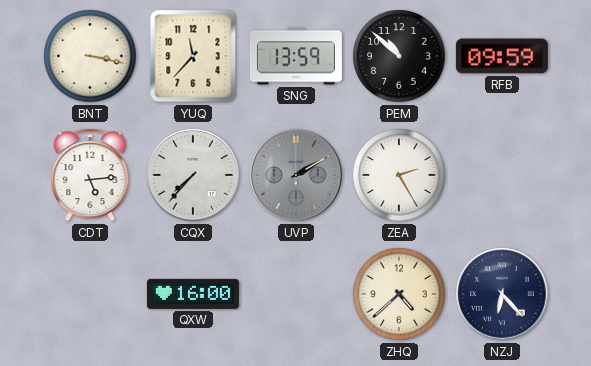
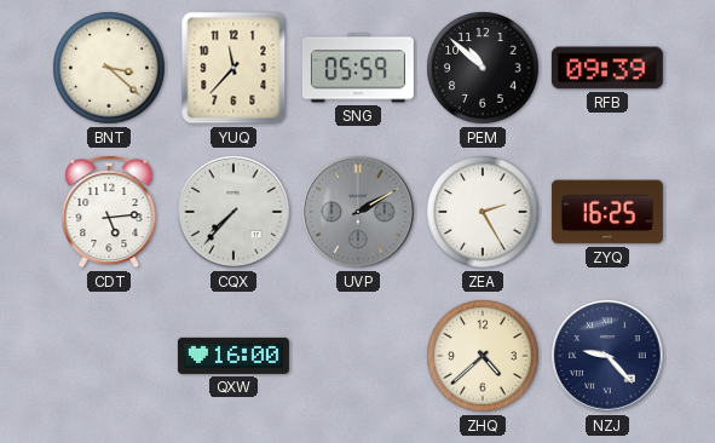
BNT: 3:17 -> 3:22
SNG: 13:59 -> 05:59
RFB: 09:59 -> 09:39
ZYQ: none -> 16:25
NZJ: 6:23 -> 9:23
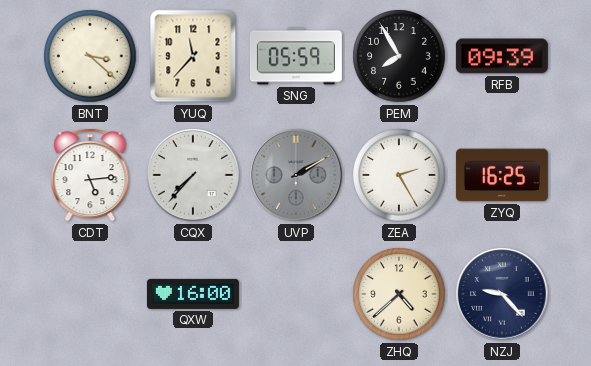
PEM: 10:52 -> 7:55
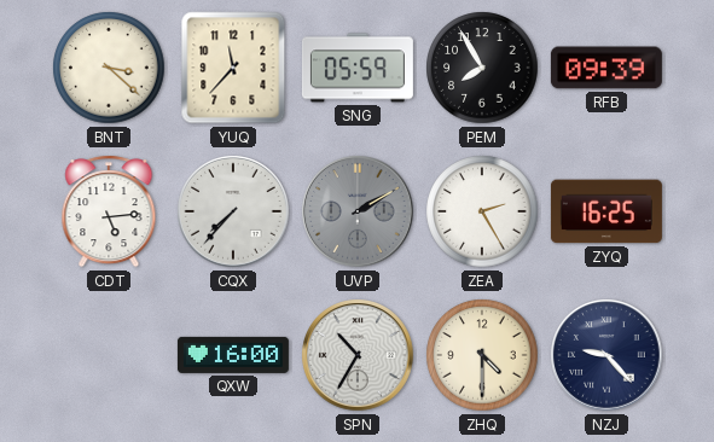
SPN: none -> 10:35
ZHQ: 4:38 -> 4:30
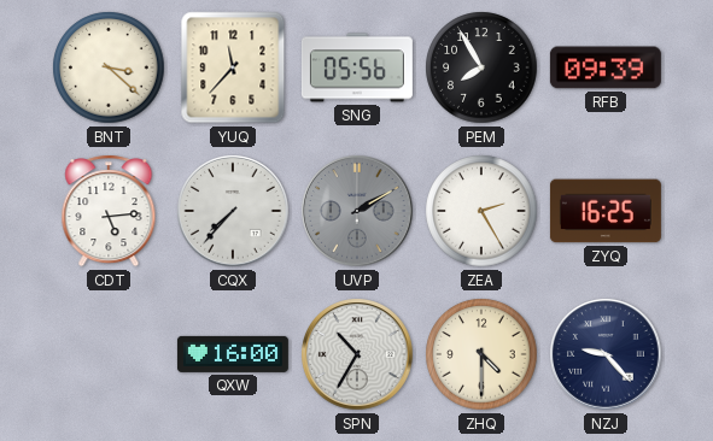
SNG: 05:59 -> 05:56
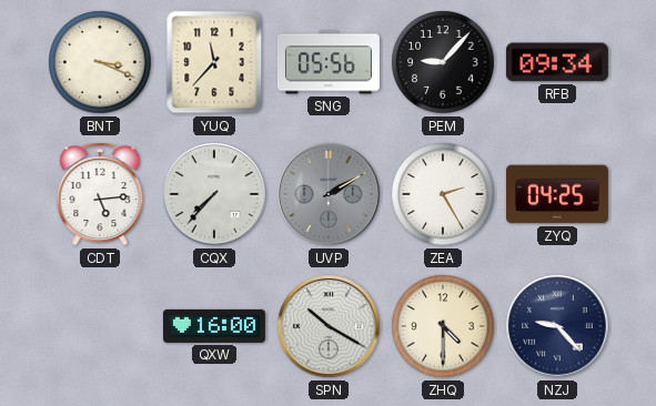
BNT: 3:22 -> 3:19
PEM: 7:55 -> 9:07
RFB: 09:39 -> 09:34
ZYQ: 16:25 -> 04:25
SPN: 10:35 -> 10:20
